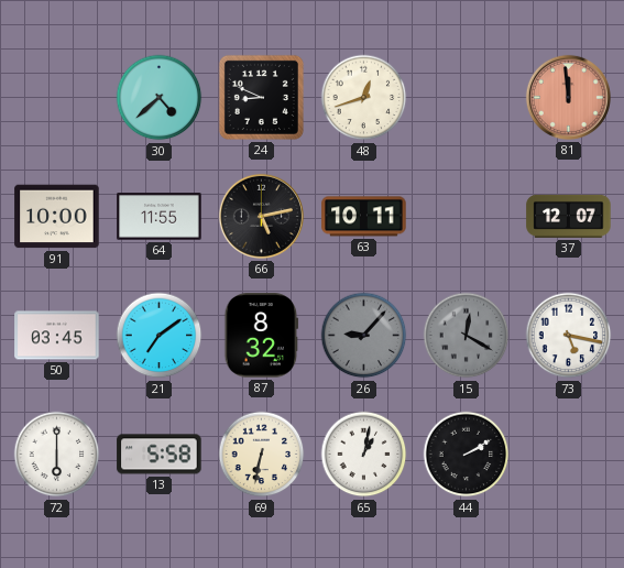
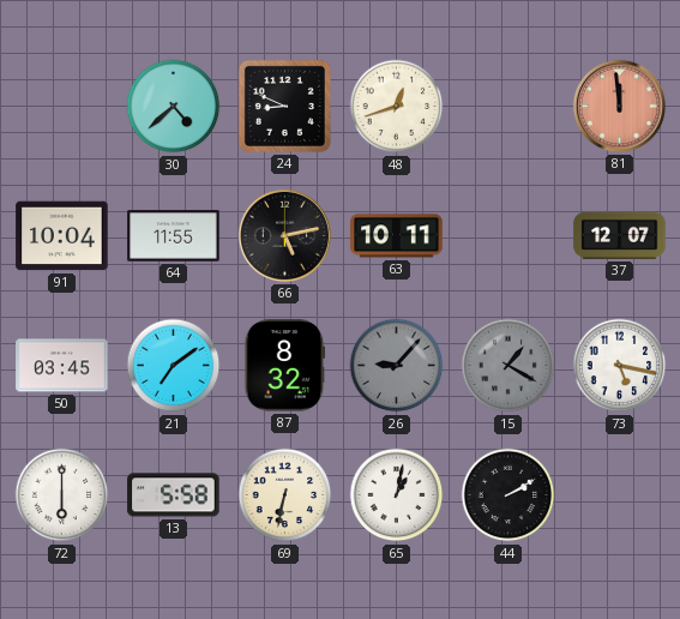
91: 10:00 -> 10:04
15: 12:20 -> 1:20
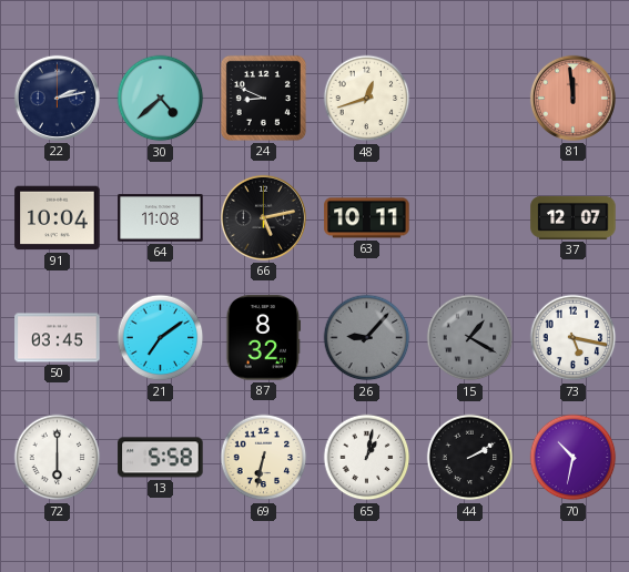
22: none -> 2:13
64: 11:55 -> 11:08
70: none -> 10:32
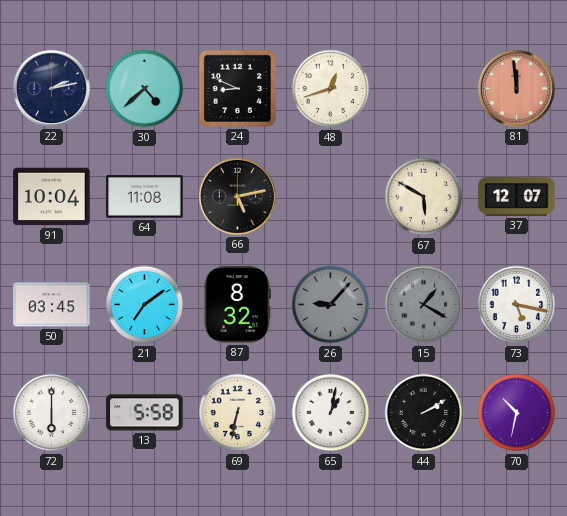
63: 10:11 -> none
67: none -> 5:50
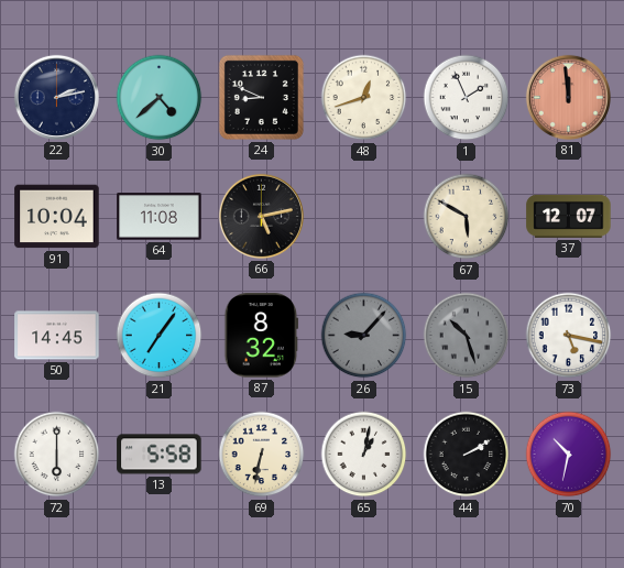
1: none -> 1:56
50: 03:45 -> 14:45
21: 7:09 -> 7:06
15: 1:20 -> 10:27
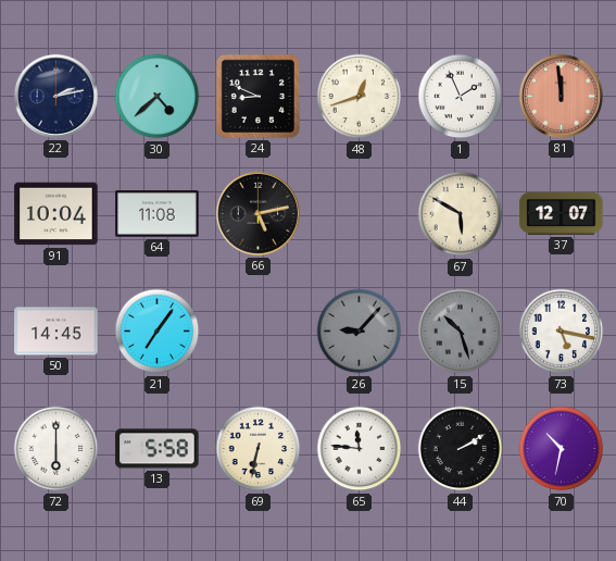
87: 8:32 -> none
65: 1:02 -> 11:46
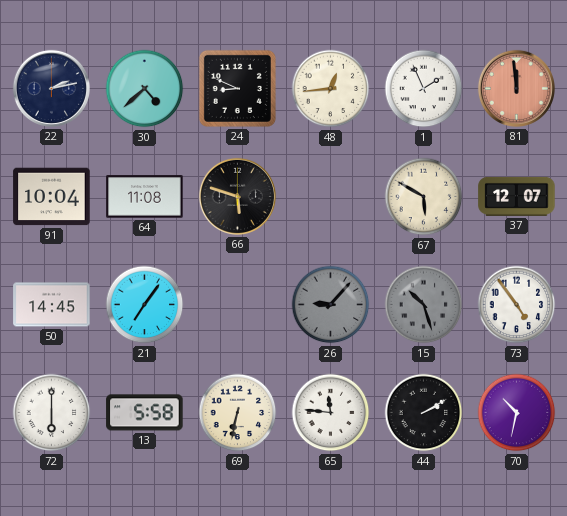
48: 12:42 -> 12:44
66: 5:13 -> 5:48
73: 5:17 -> 4:54
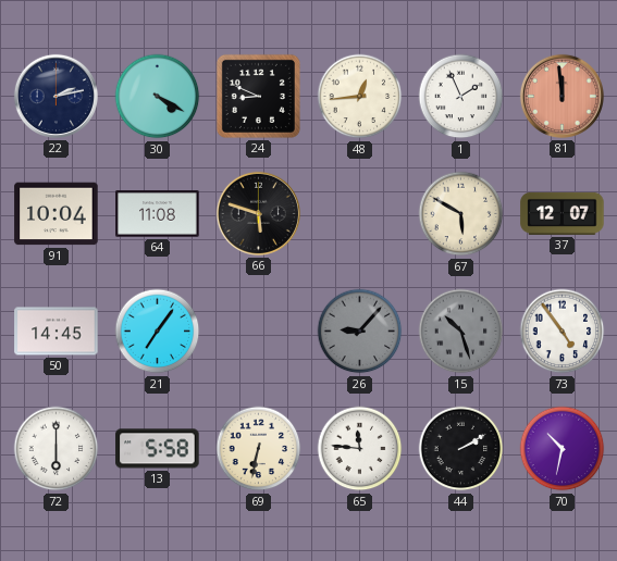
30: 4:38 -> 4:20
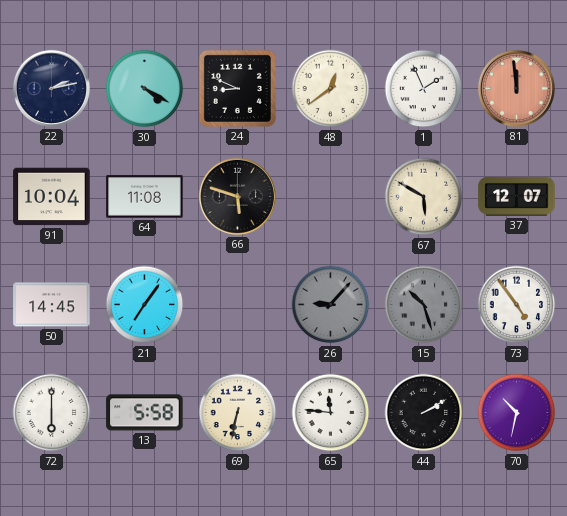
48: 12:44 -> 12:39
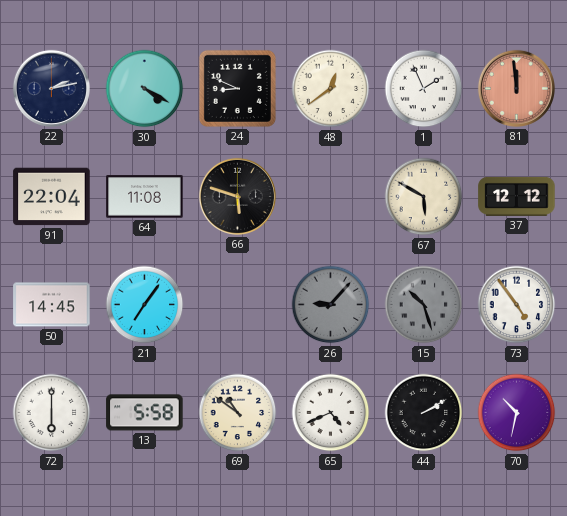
91: 10:04 -> 22:04
37: 12:07 -> 12:12
69: 6:32 -> 10:51
65: 11:46 -> 4:41
